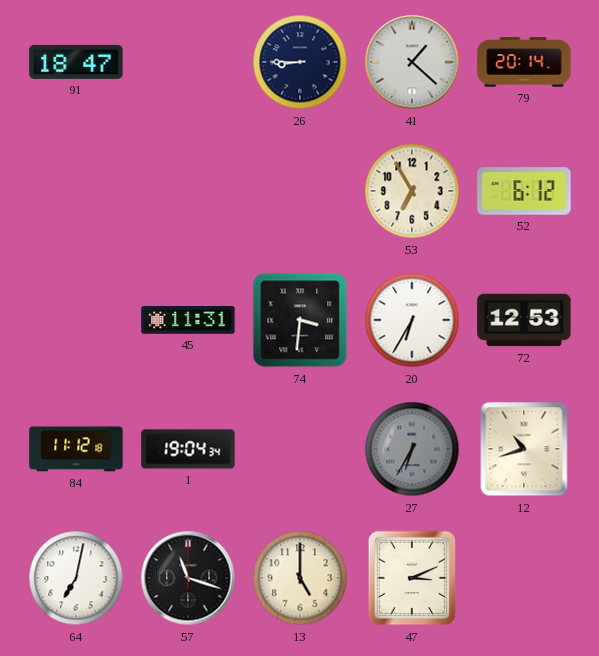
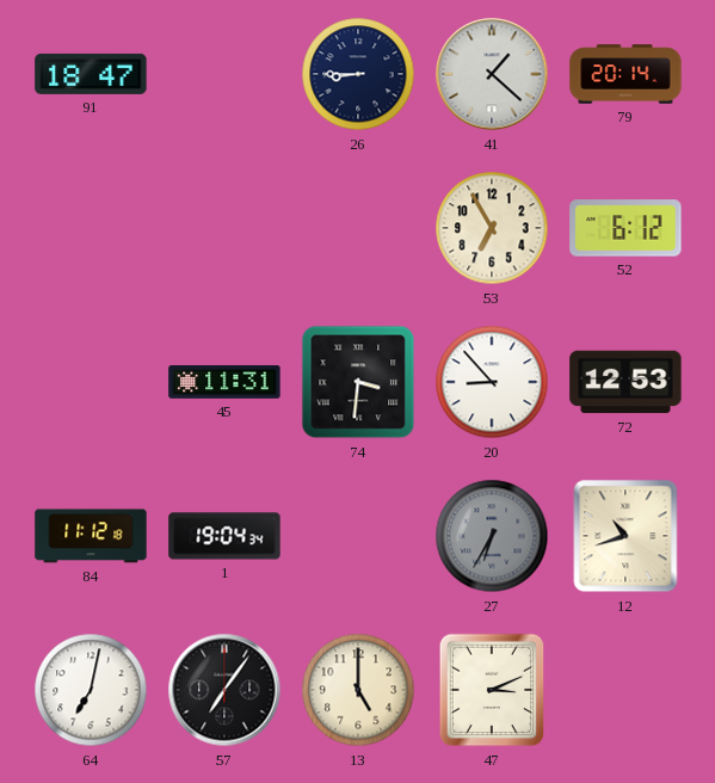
20: 6:35 -> 8:53
57: 11:18 -> 7:06
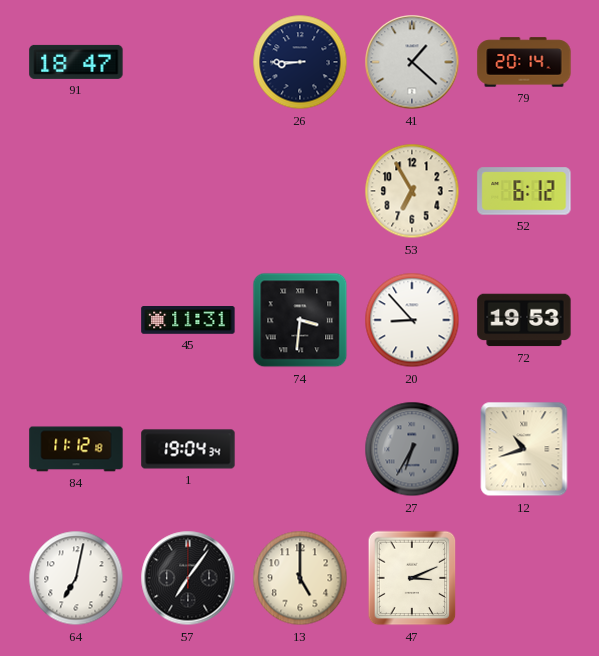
72: 12:53 -> 19:53
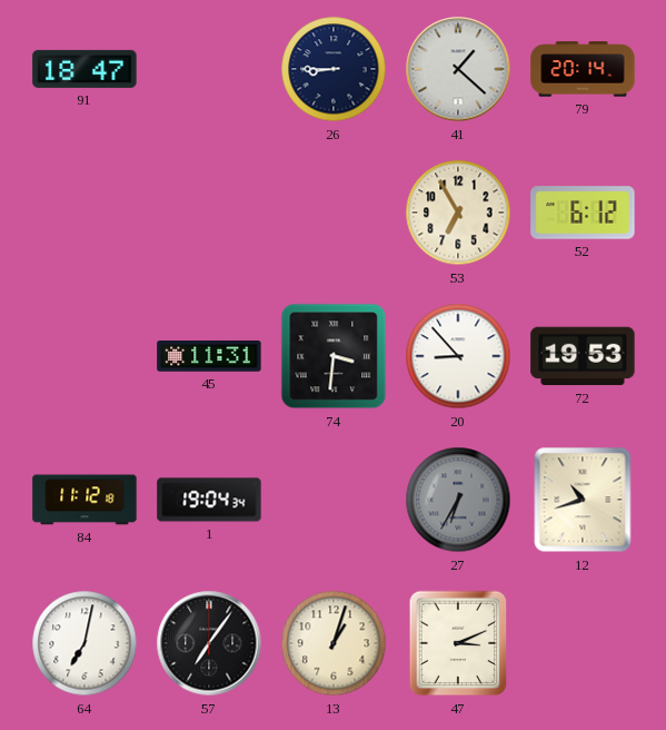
13: 5:00 -> 1:03
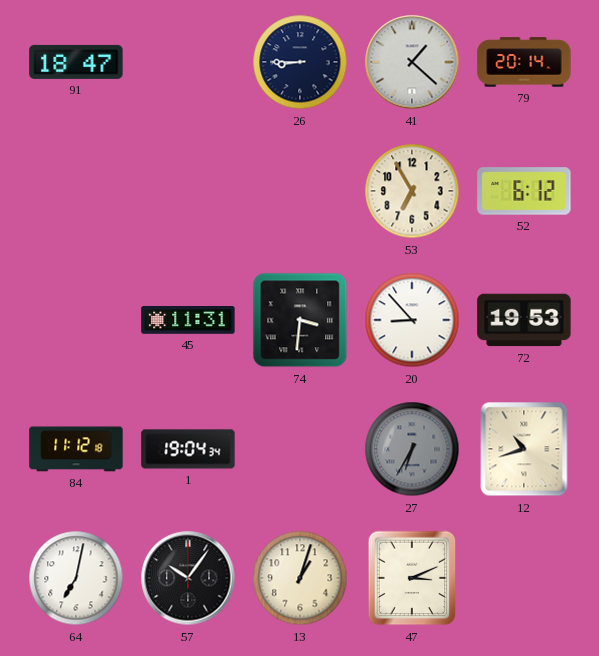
57: 7:06 -> 10:06
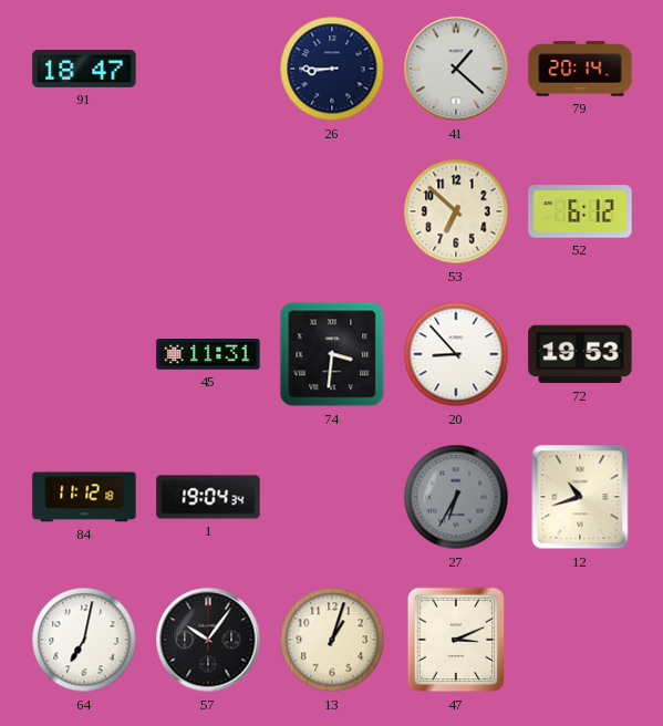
53: 6:55 -> 6:52
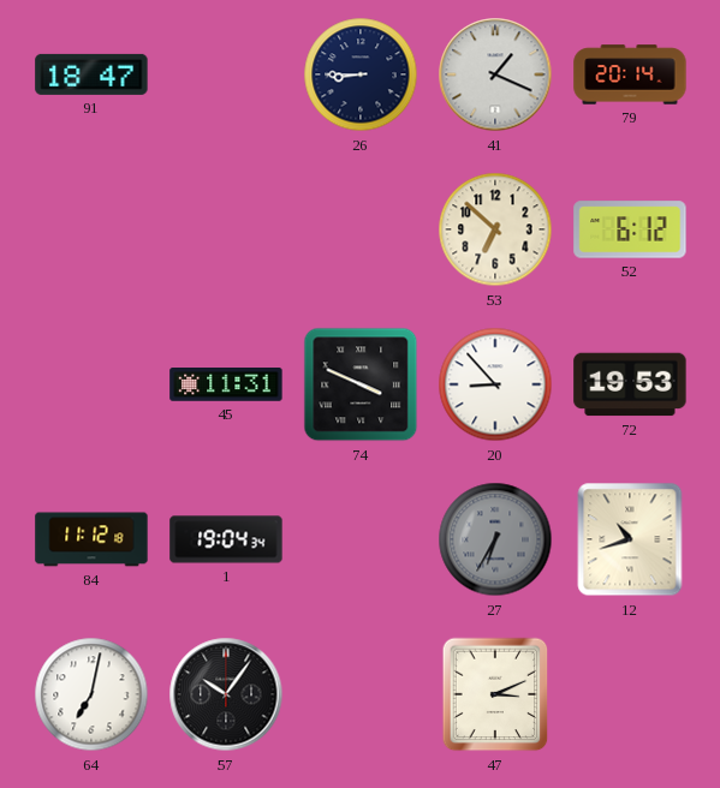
41: 1:22 -> 1:19
74: 3:31 -> 3:49
13: 1:03 -> none
